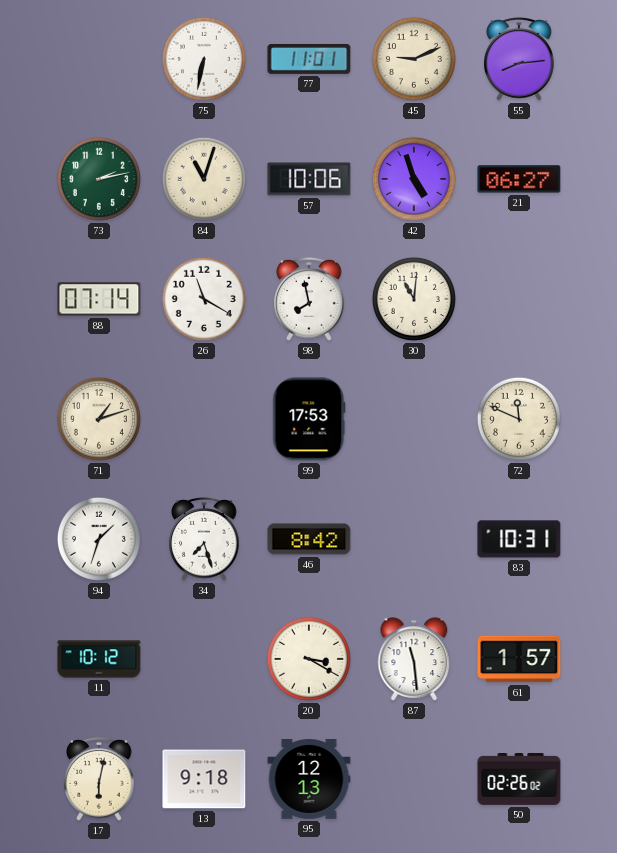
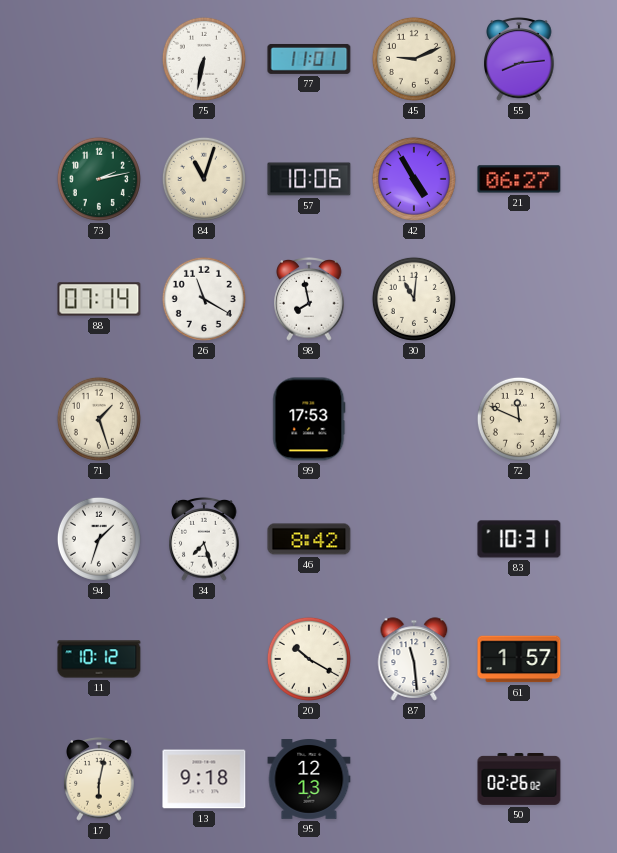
42: 4:57 -> 4:55
71: 1:12 -> 1:27
20: 3:20 -> 10:20
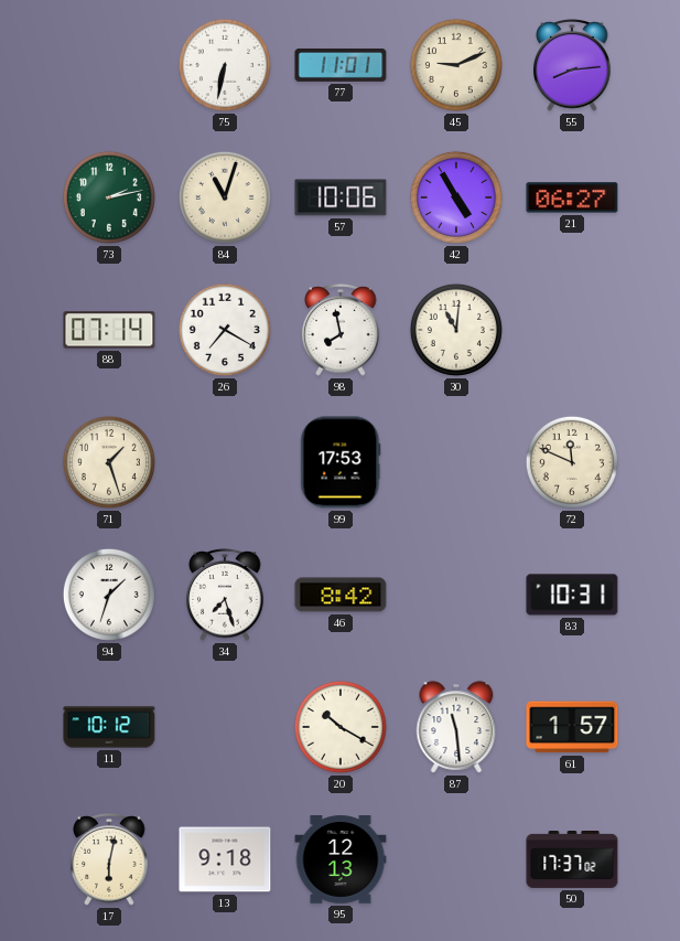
26: 11:20 -> 7:20
50: 02:26 -> 17:37
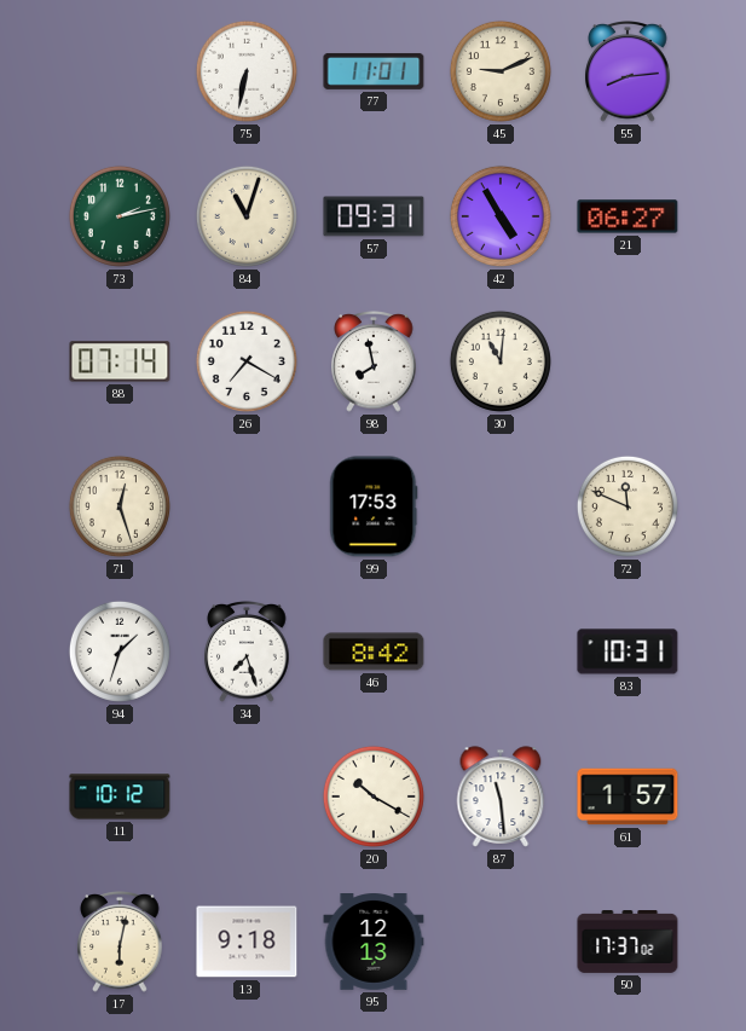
57: 10:06 -> 09:31
71: 1:27 -> 12:27
